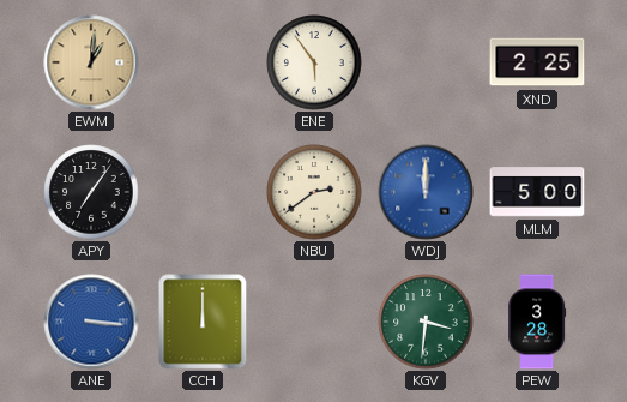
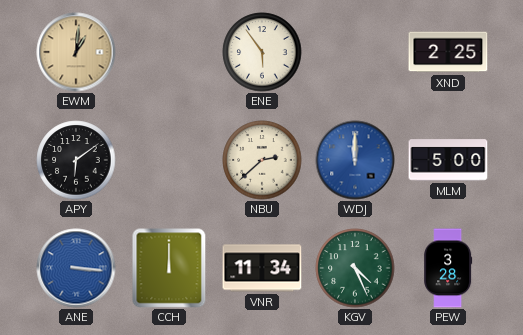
APY: 7:06 -> 6:09
NBU: 2:39 -> 2:38
VNR: none -> 11:34
KGV: 3:31 -> 4:26
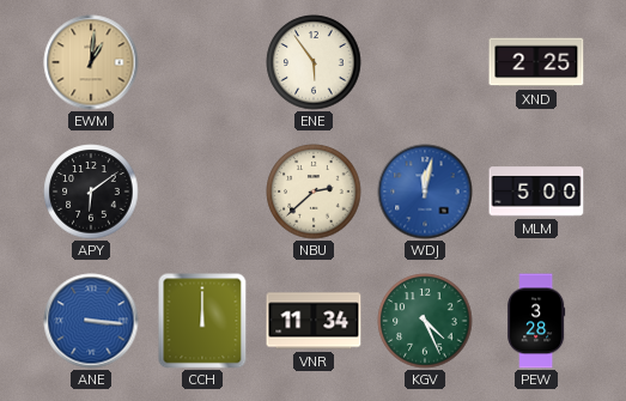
WDJ: 12:00 -> 12:02
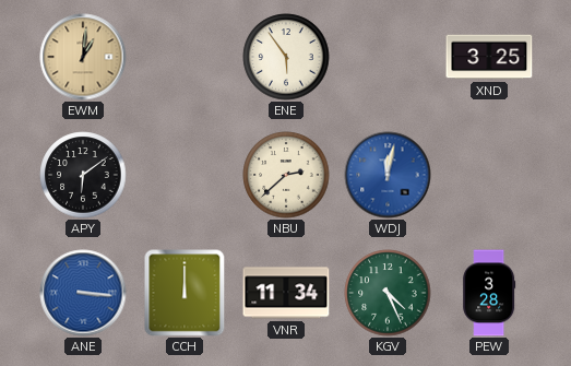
XND: 2:25 -> 3:25
MLM: 5:00 -> none
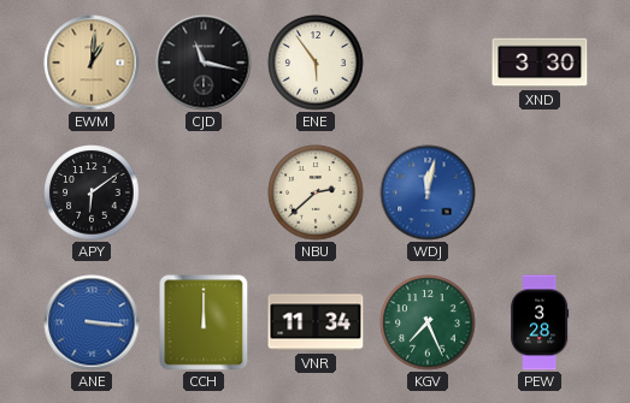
CJD: none -> 11:17
XND: 3:25 -> 3:30
KGV: 4:26 -> 7:26
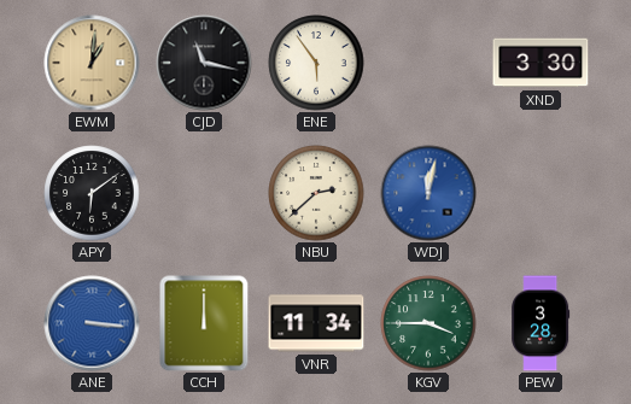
KGV: 7:26 -> 3:45
